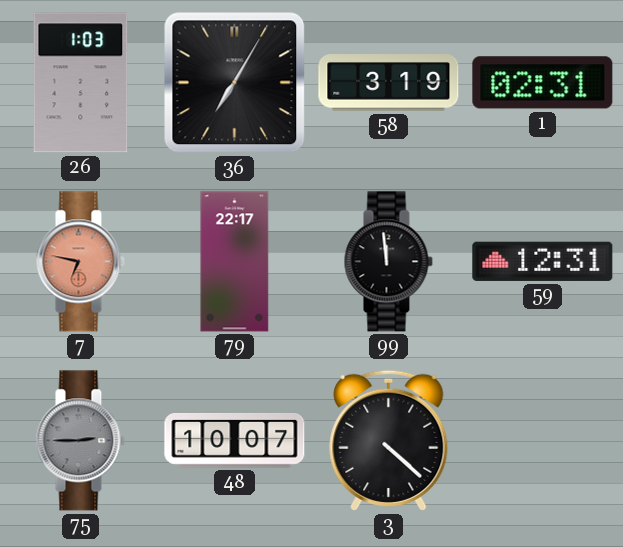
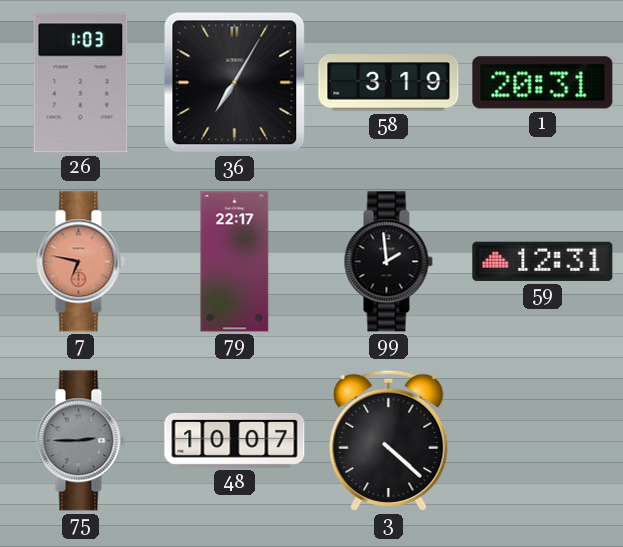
1: 02:31 -> 20:31
99: 11:59 -> 1:59
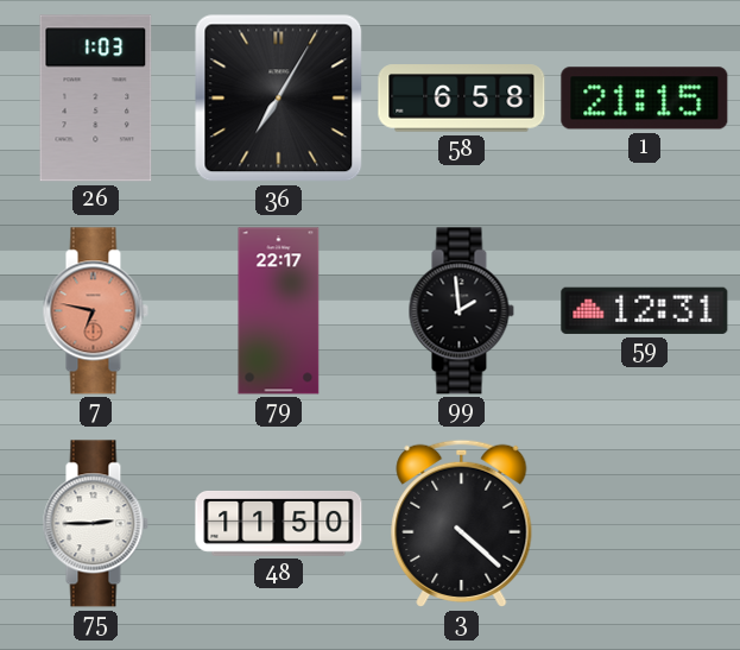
58: 3:19 -> 6:58
1: 20:31 -> 21:15
75 dial: grey -> white
48: 10:07 -> 11:50
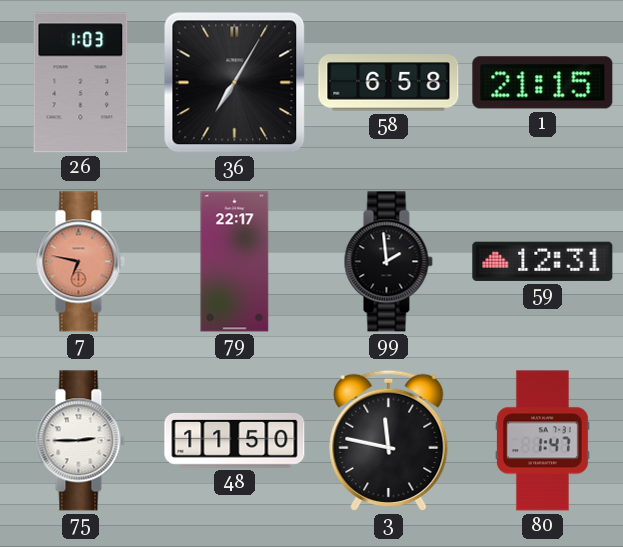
3: 4:22 -> 11:47
80: none -> 1:47
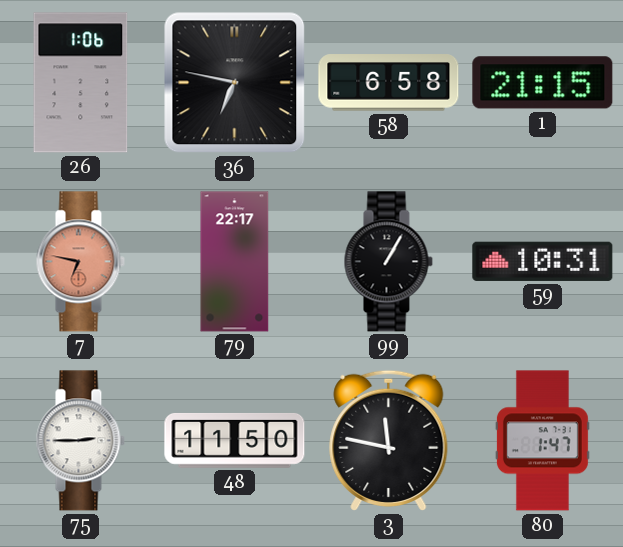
26: 1:03 -> 1:06
36: 7:05 -> 6:47
99: 1:59 -> 1:05
59: 12:31 -> 10:31
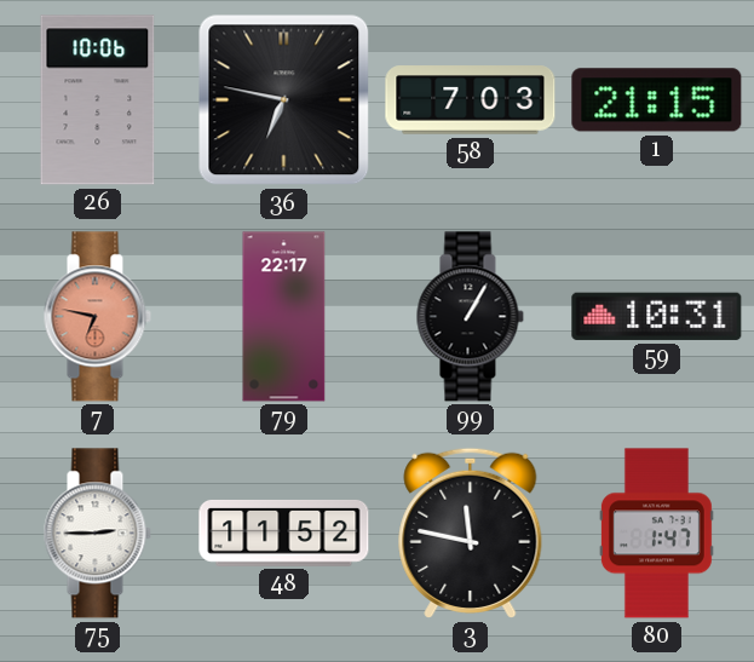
26: 1:06 -> 10:06
58: 6:58 -> 7:03
48: 11:50 -> 11:52
